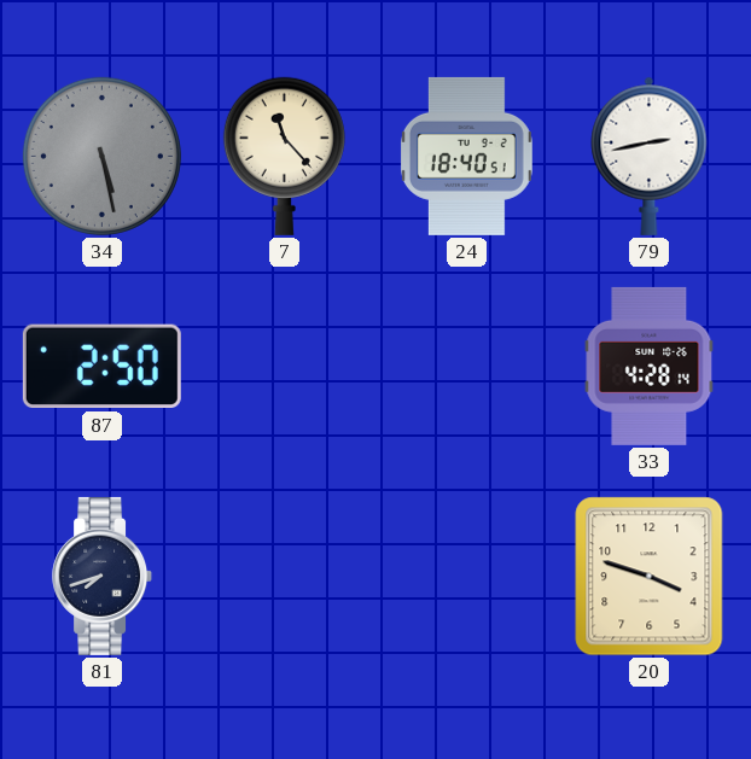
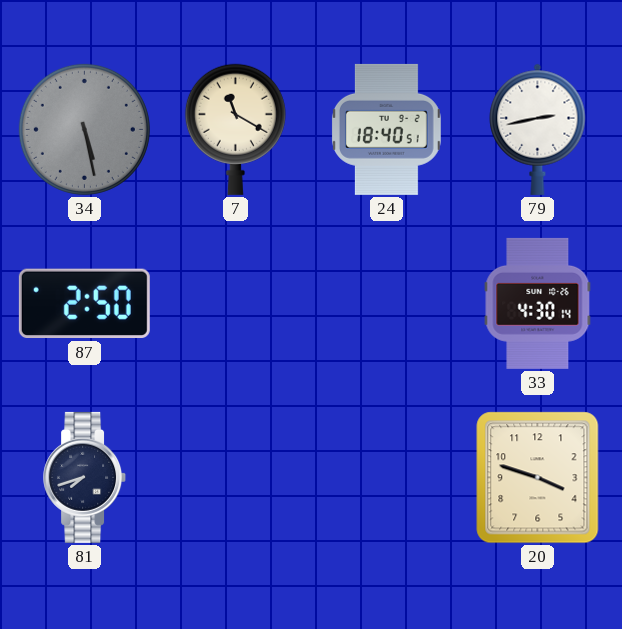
7: 11:23 -> 11:20
33: 4:28 -> 4:30
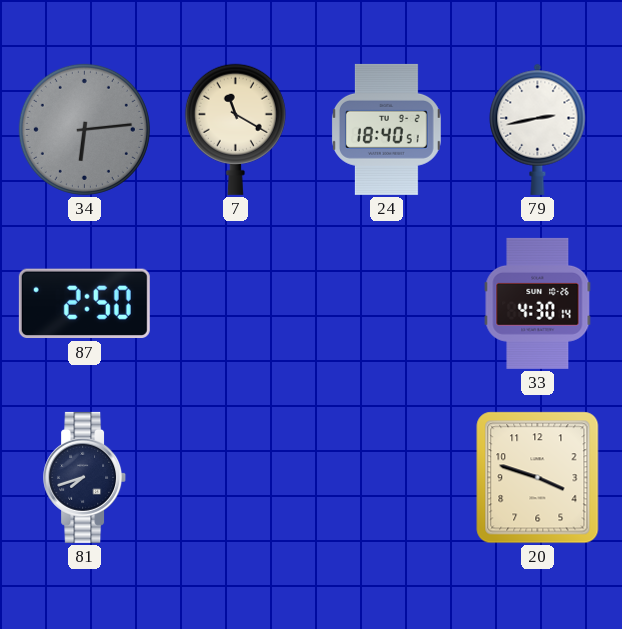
34: 5:28 -> 6:14
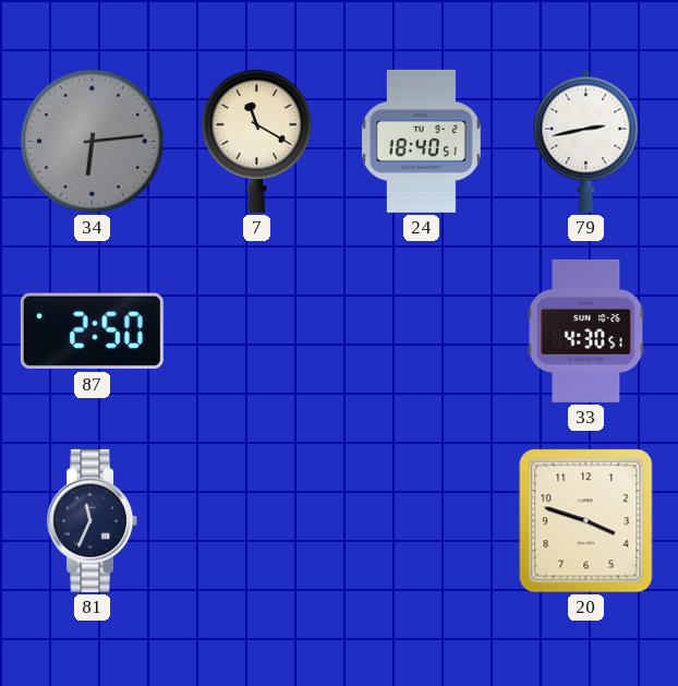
33: 4:30:14 -> 4:30:51
81: 7:42 -> 11:34
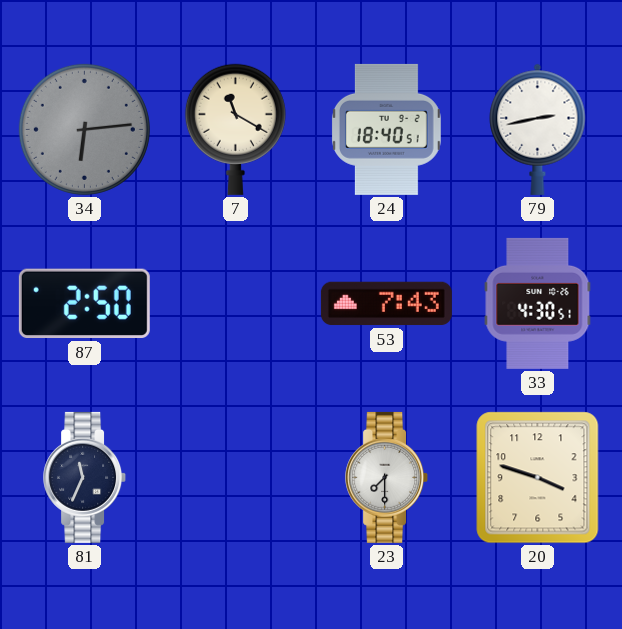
53: none -> 7:43
23: none -> 7:30
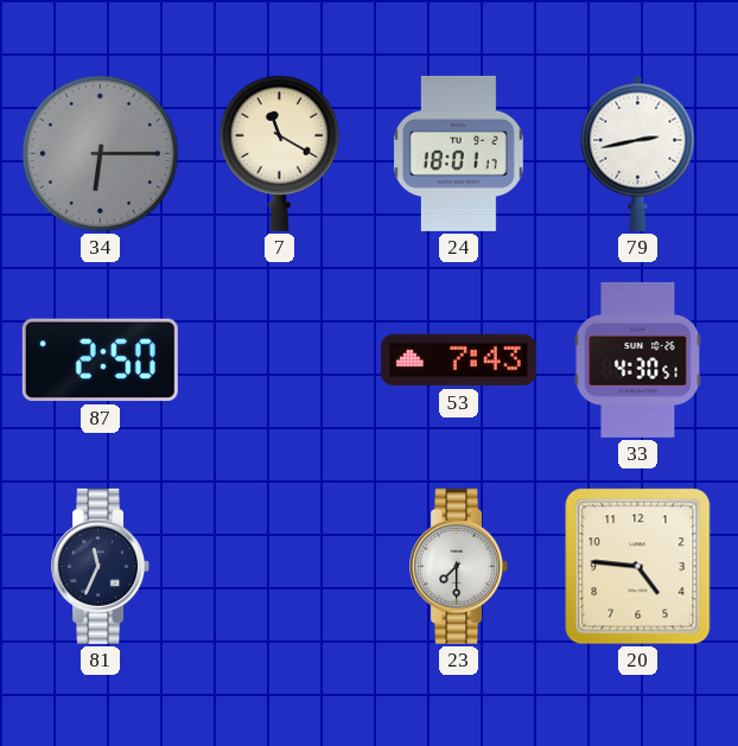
34: 6:14 -> 6:15
24: 18:40 -> 18:01
20: 3:48 -> 4:46
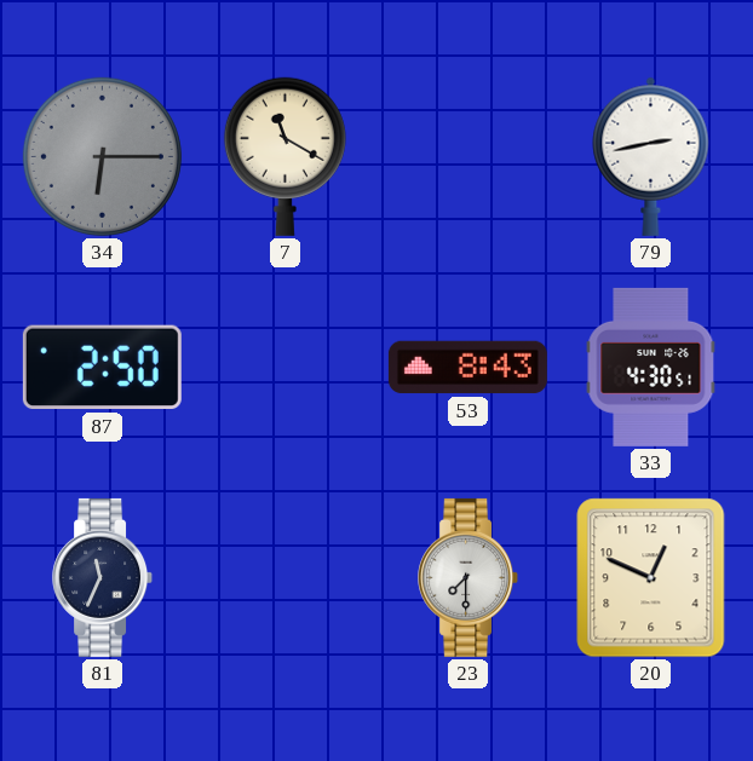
24: 18:01 -> none
53: 7:43 -> 8:43
20: 4:46 -> 12:49
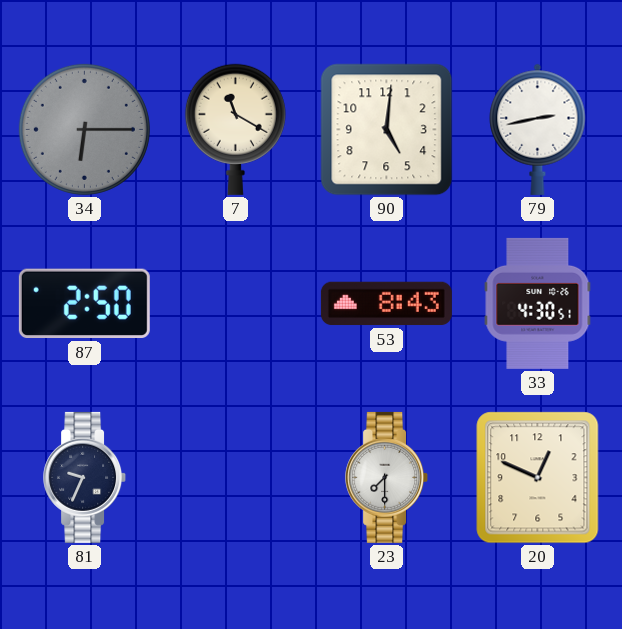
90: none -> 5:01
81: 11:34 -> 9:34
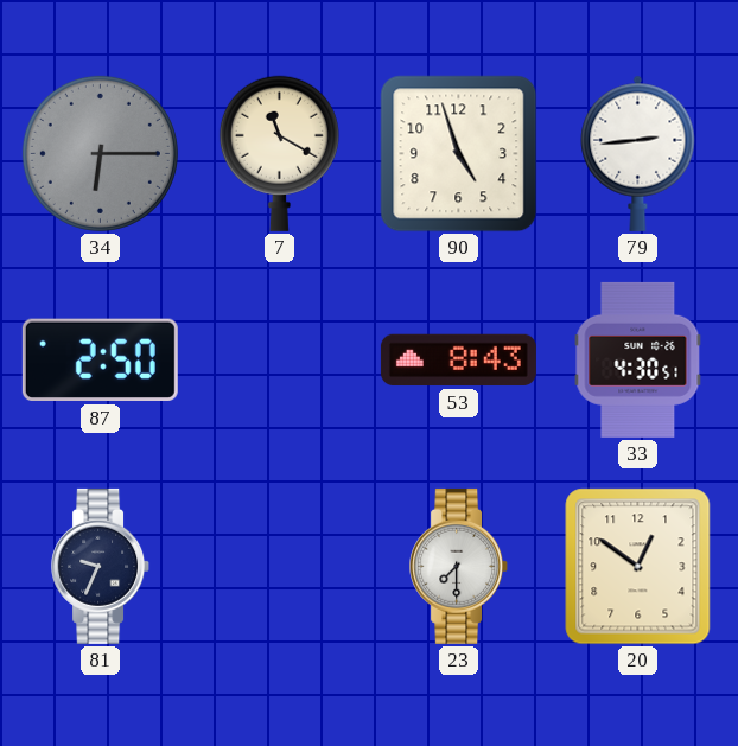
90: 5:01 -> 4:57
79: 2:43 -> 2:44
20: 12:49 -> 12:51
